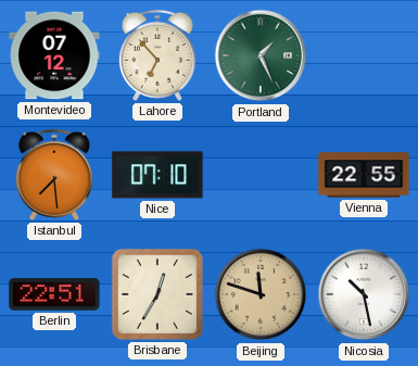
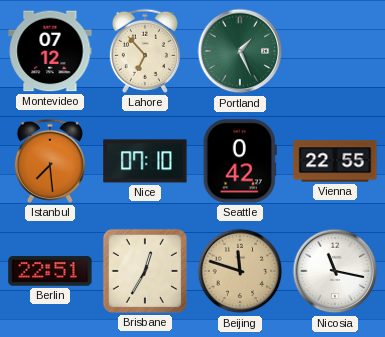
Seattle: none -> 0:42
Nicosia: 10:28 -> 11:17
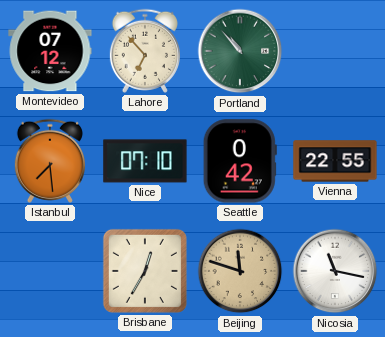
Portland: 1:26 -> 10:53
Berlin: 22:51 -> none
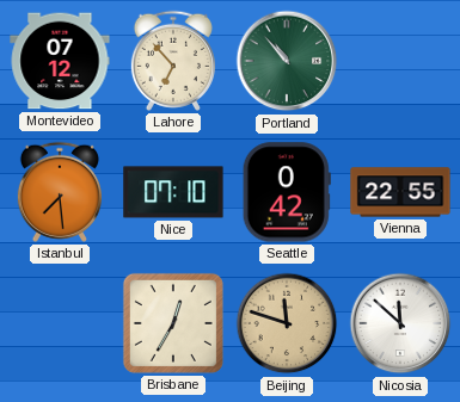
Nicosia: 11:17 -> 11:52
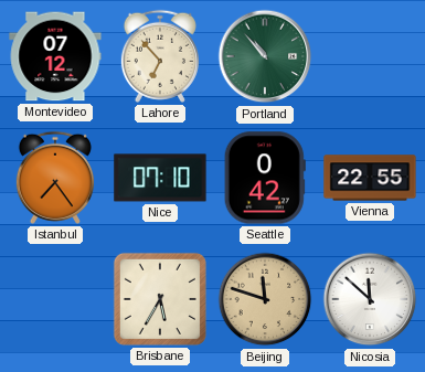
Istanbul: 7:29 -> 7:24
Brisbane: 12:35 -> 5:35
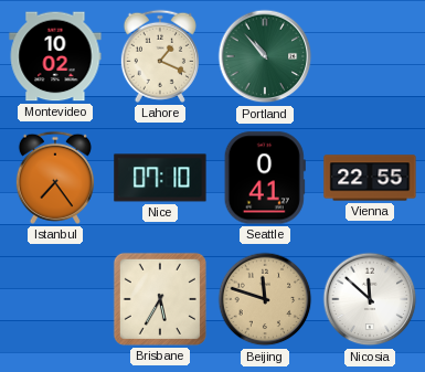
Montevideo: 07:12 -> 10:02
Lahore: 6:53 -> 1:19
Seattle: 0:42 -> 0:41
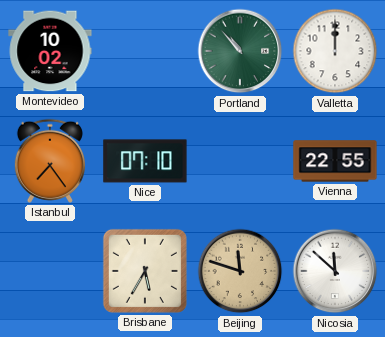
Lahore: 1:19 -> none
Valletta: none -> 12:00
Seattle: 0:41 -> none
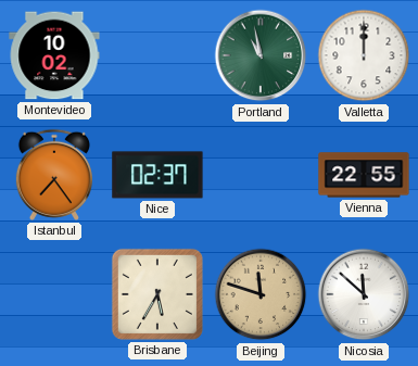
Portland: 10:53 -> 10:58
Nice: 07:10 -> 02:37
